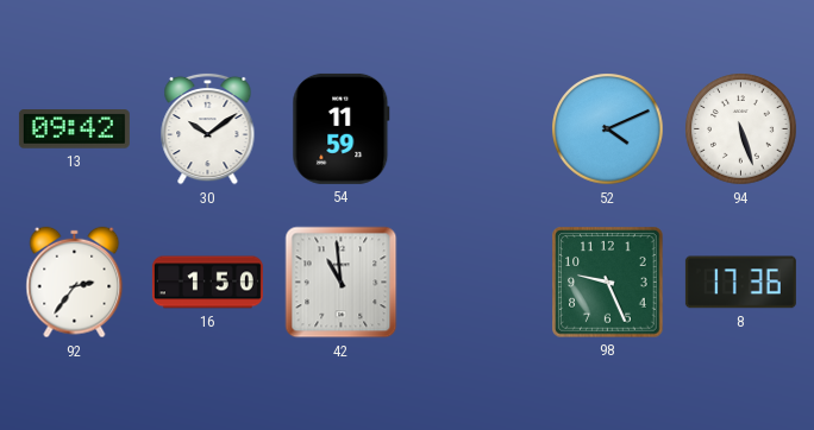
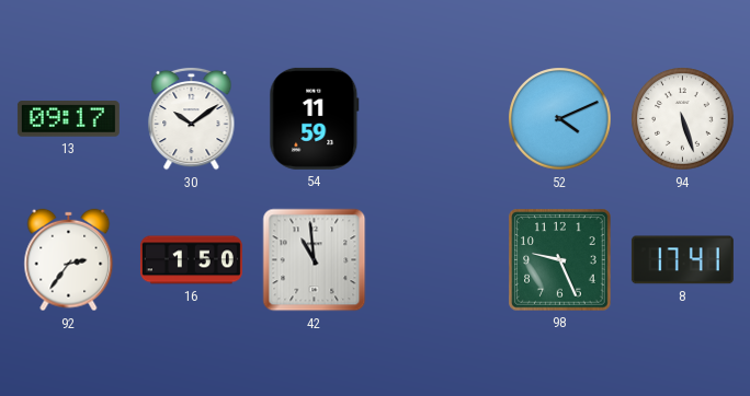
13: 09:42 -> 09:17
8: 17:36 -> 17:41
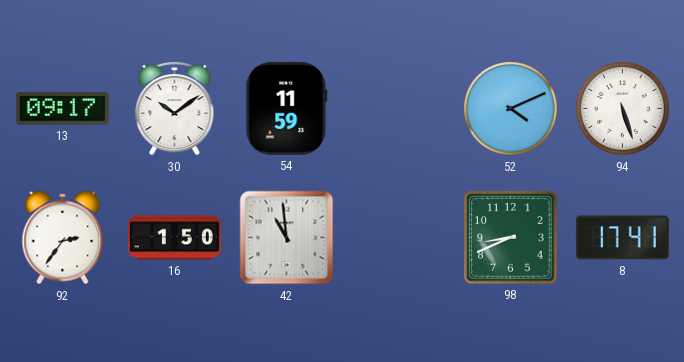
98: 9:26 -> 8:41
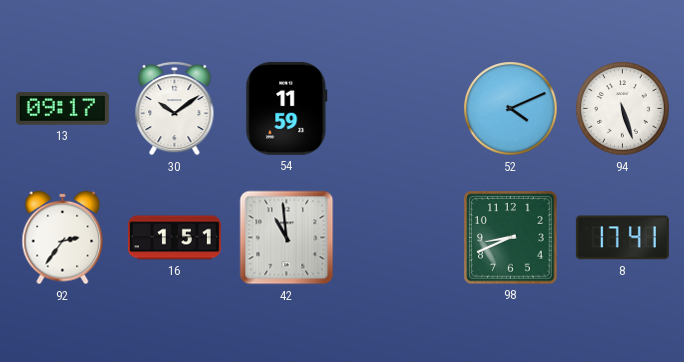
16: 1:50 -> 1:51
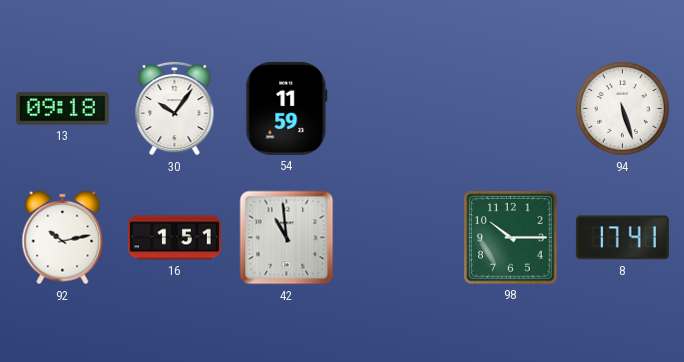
13: 09:17 -> 09:18
30: 10:09 -> 10:06
52: 4:11 -> none
92: 2:36 -> 10:13
98: 8:41 -> 10:15
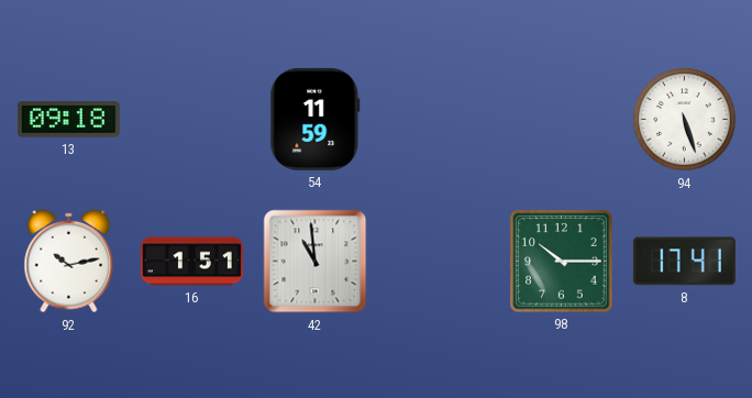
30: 10:06 -> none
